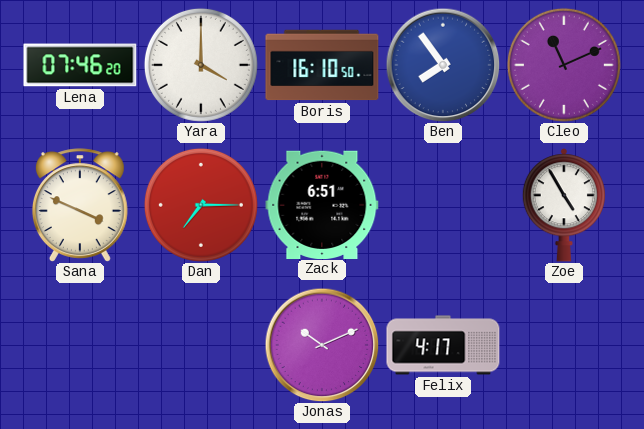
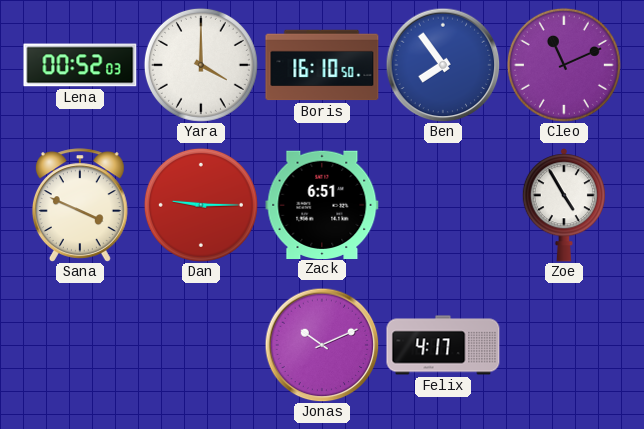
Lena: 07:46 -> 00:52
Dan: 7:15 -> 9:15
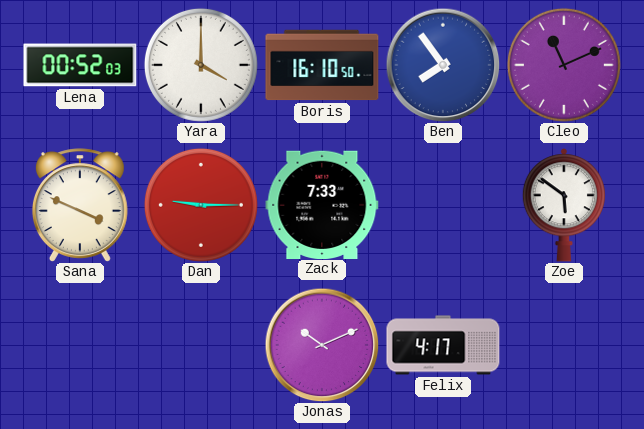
Zack: 6:51 -> 7:33
Zoe: 4:55 -> 5:51
